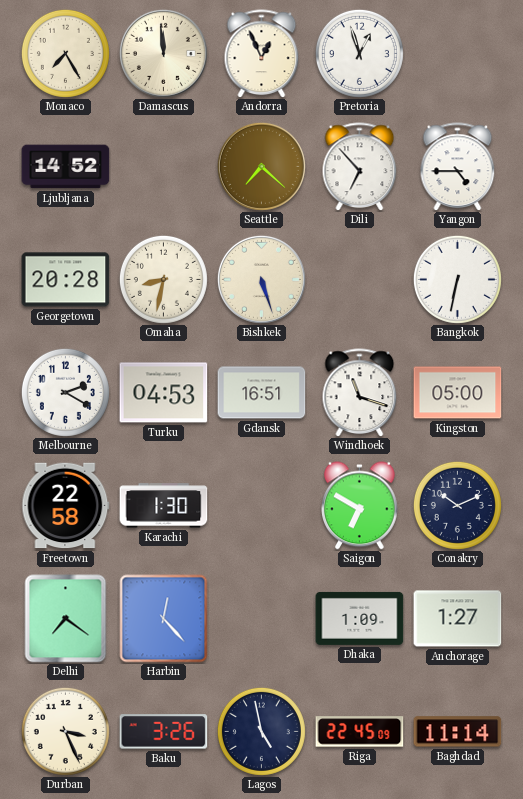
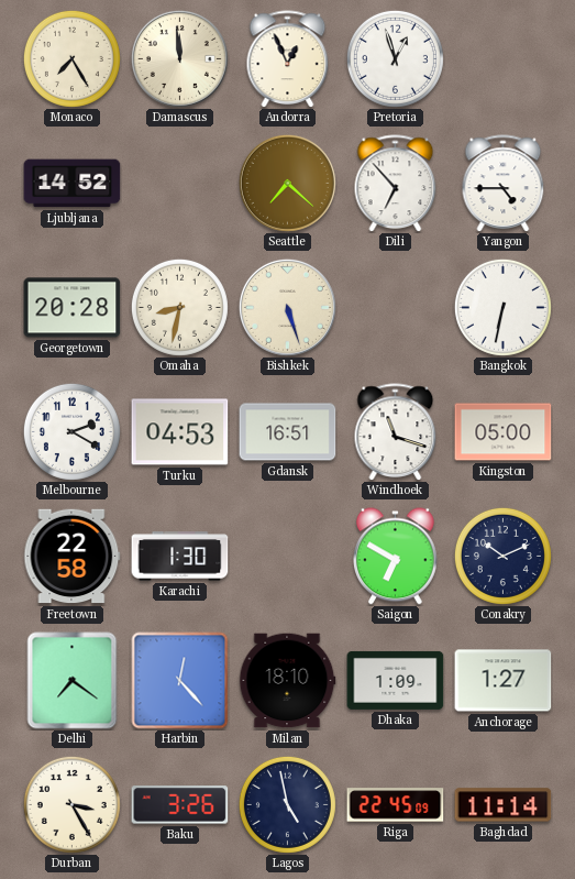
Milan: none -> 18:10
Durban: 3:26 -> 3:25
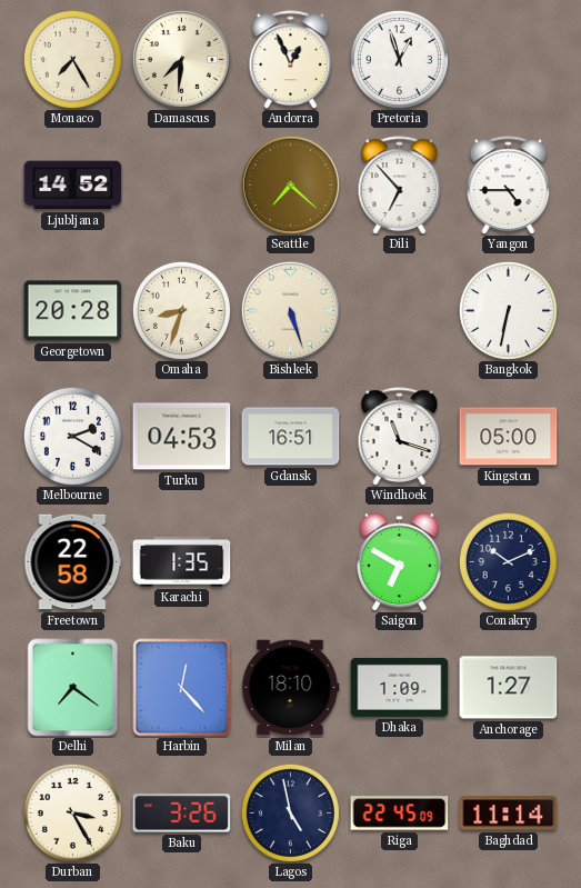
Damascus: 11:59 -> 7:31
Omaha: 8:32 -> 8:33
Karachi: 1:30 -> 1:35
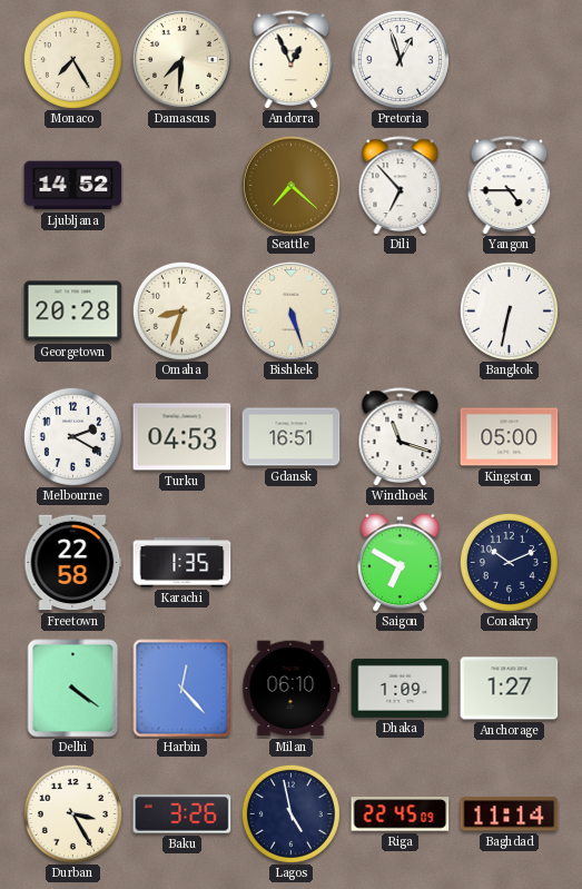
Delhi: 7:21 -> 4:21
Milan: 18:10 -> 06:10
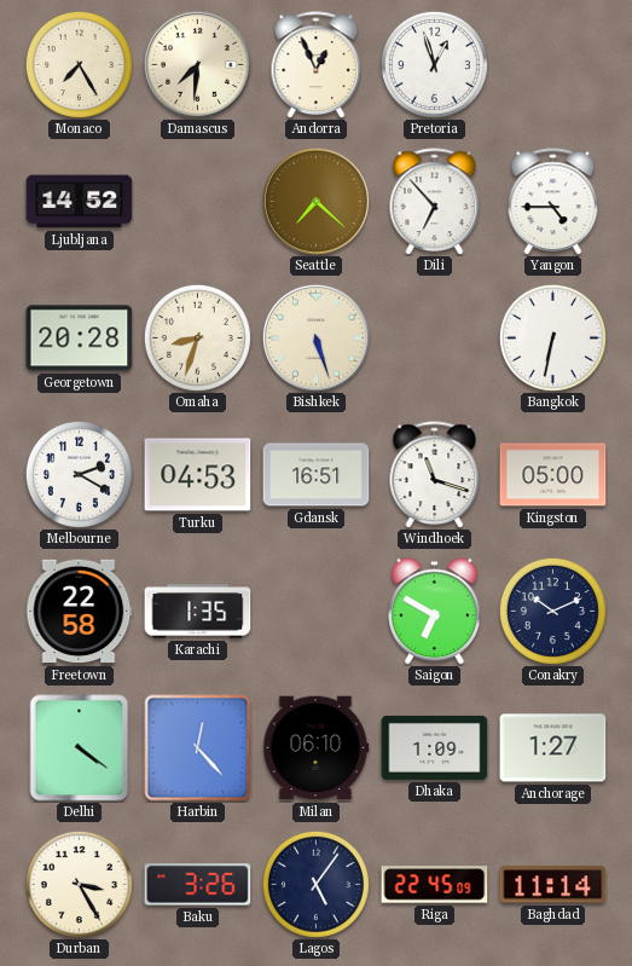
Lagos: 4:58 -> 5:06
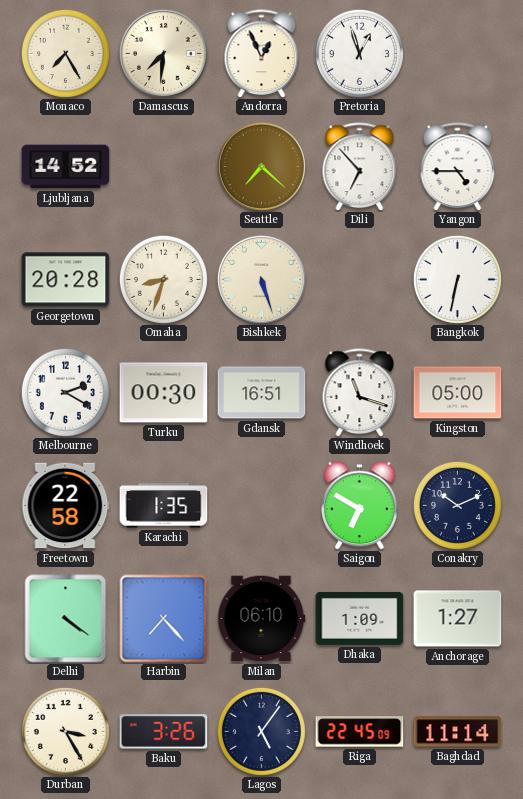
Turku: 04:53 -> 00:30
Harbin: 12:23 -> 7:23
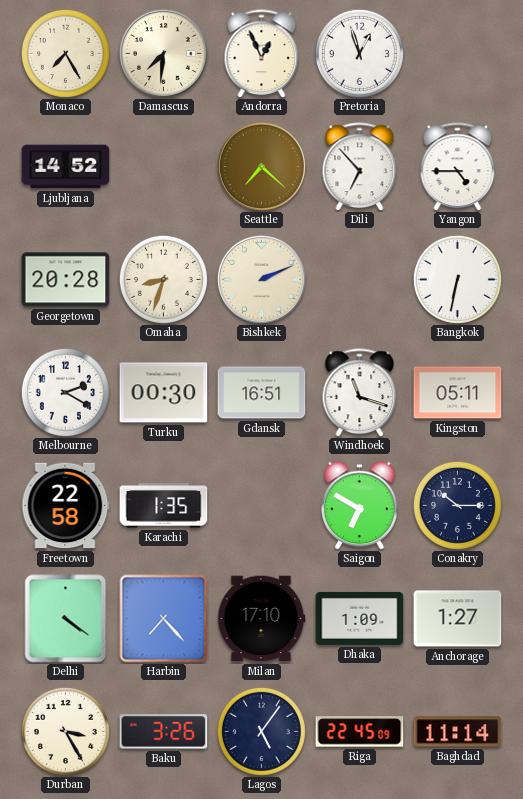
Bishkek: 5:27 -> 2:11
Kingston: 05:00 -> 05:11
Conakry: 10:11 -> 10:15
Milan: 06:10 -> 17:10
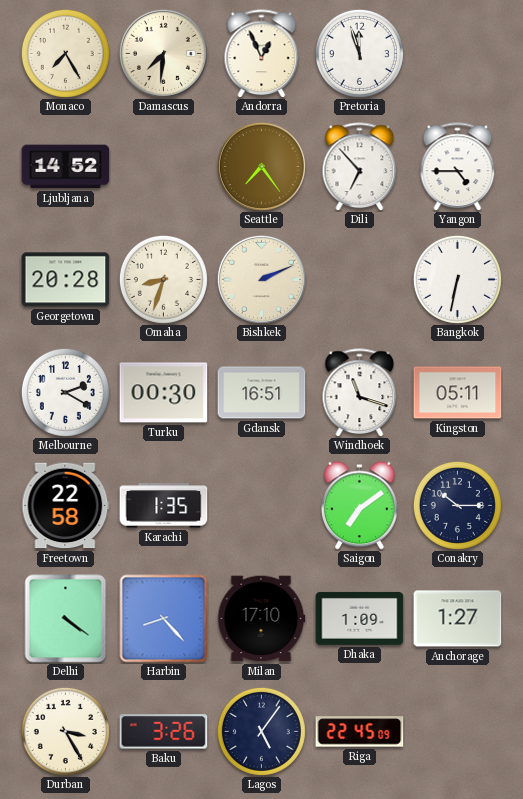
Pretoria: 12:57 -> 11:57
Seattle: 7:22 -> 7:24
Saigon: 6:50 -> 7:09
Harbin: 7:23 -> 8:23
Baghdad: 11:14 -> none
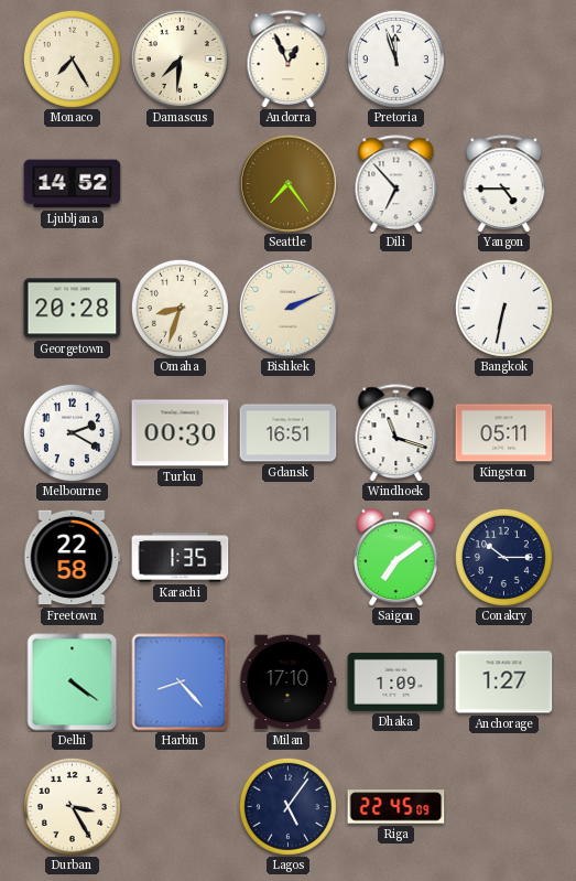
Baku: 3:26 -> none
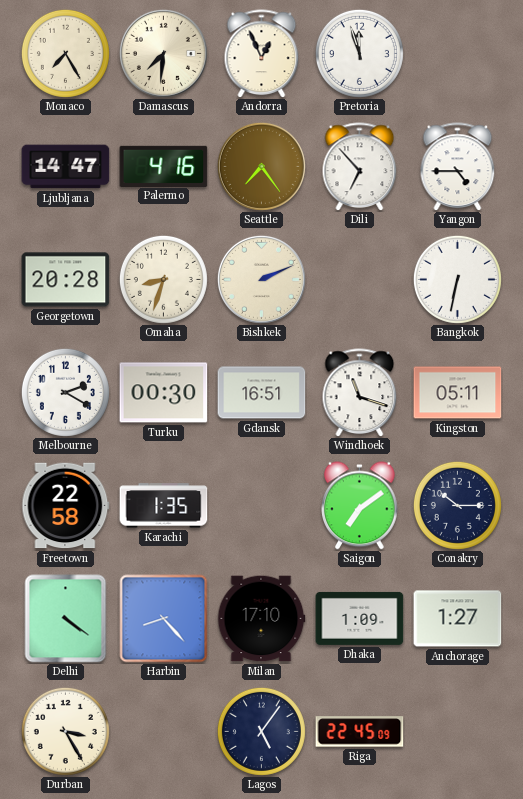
Ljubljana: 14:52 -> 14:47
Palermo: none -> 4:16
